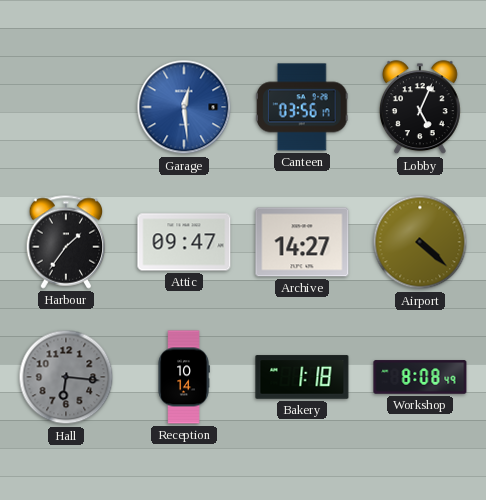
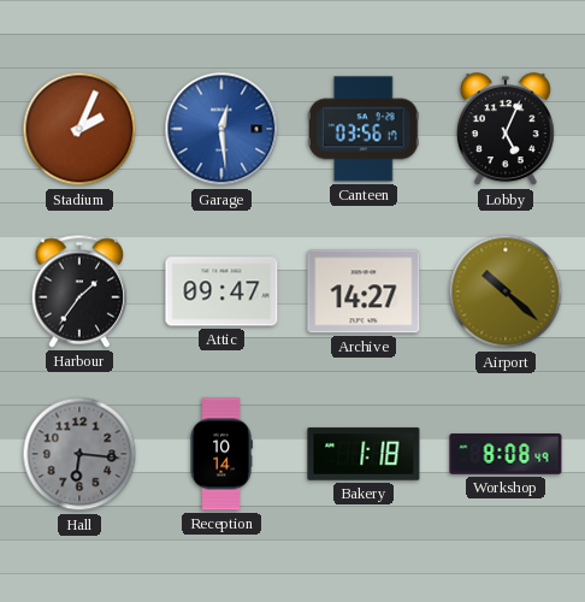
Stadium: none -> 2:04
Airport: 4:22 -> 10:22
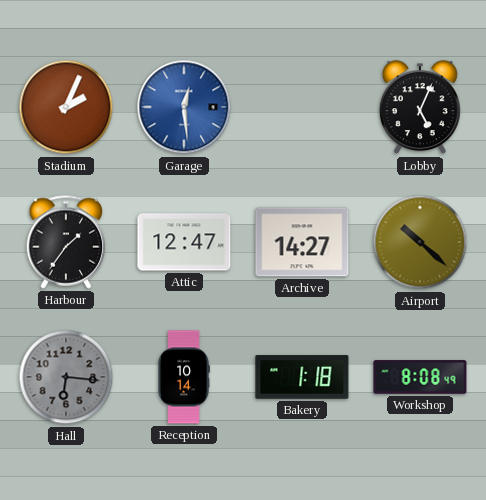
Canteen: 03:56 -> none
Attic: 09:47 -> 12:47
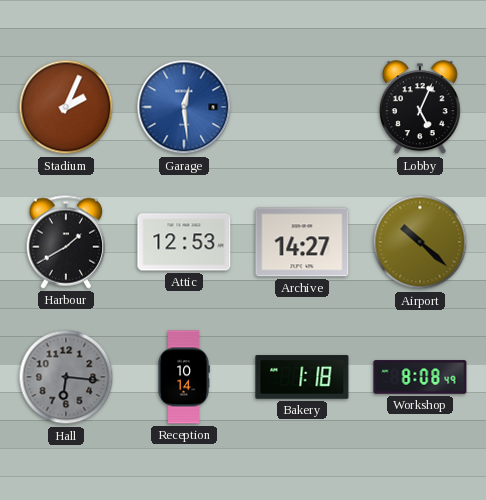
Harbour: 1:36 -> 1:40
Attic: 12:47 -> 12:53
